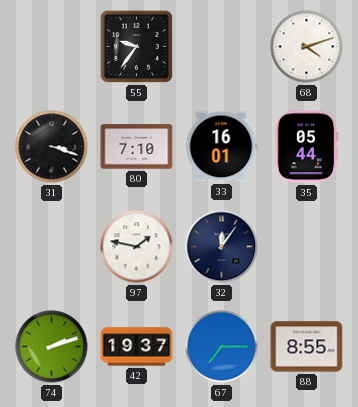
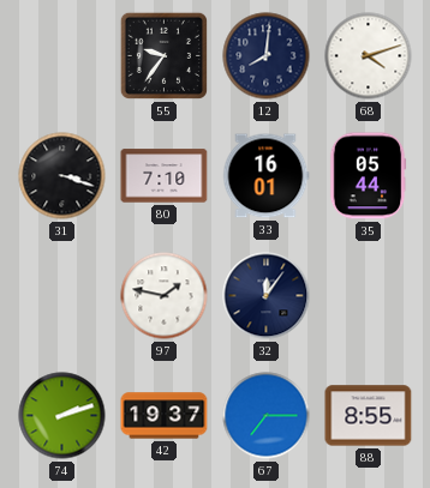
12: none -> 8:01
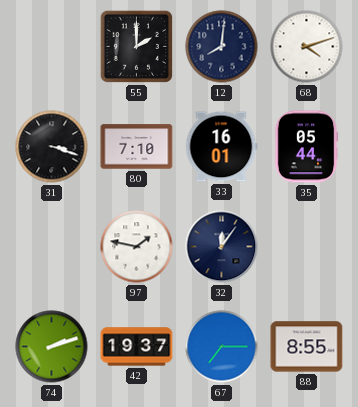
55: 9:36 -> 2:00
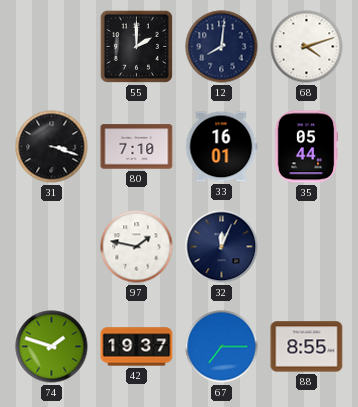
32: 12:06 -> 12:04
74: 2:12 -> 1:48
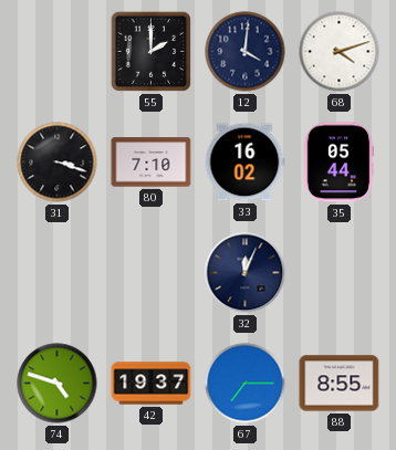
12: 8:01 -> 4:01
33: 16:01 -> 16:02
97: 1:47 -> none
74: 1:48 -> 4:48
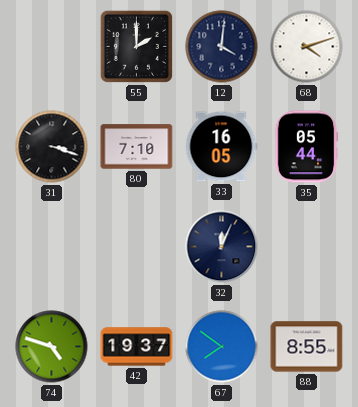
33: 16:02 -> 16:05
67: 7:15 -> 7:51
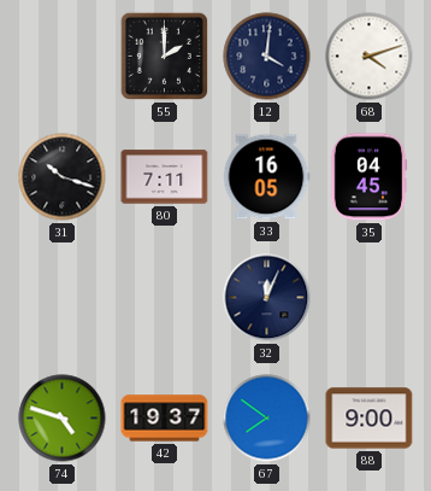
31: 3:18 -> 10:18
80: 7:10 -> 7:11
35: 05:44 -> 04:45
88: 8:55 -> 9:00
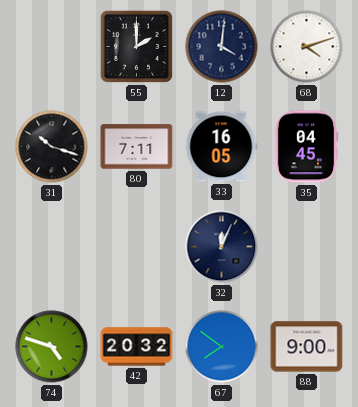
42: 19:37 -> 20:32
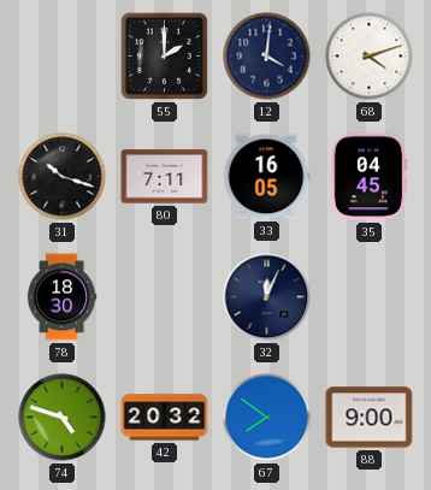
78: none -> 18:30
